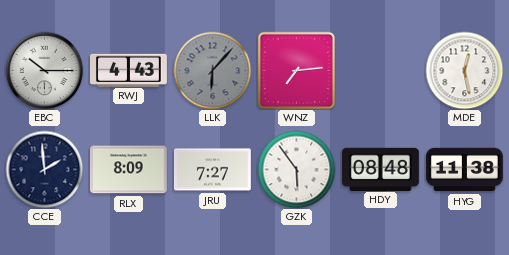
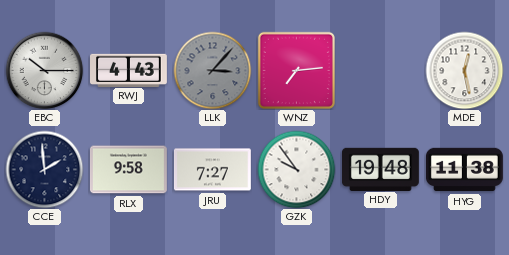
LLK: 6:07 -> 3:07
RLX: 8:09 -> 9:58
GZK: 5:54 -> 9:54
HDY: 08:48 -> 19:48
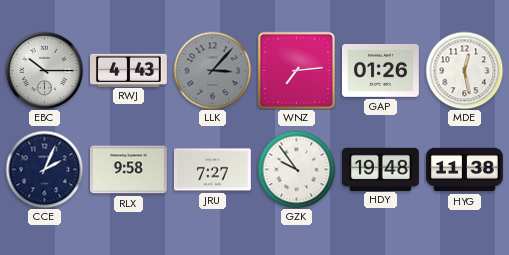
GAP: none -> 01:26
CCE: 1:59 -> 2:04
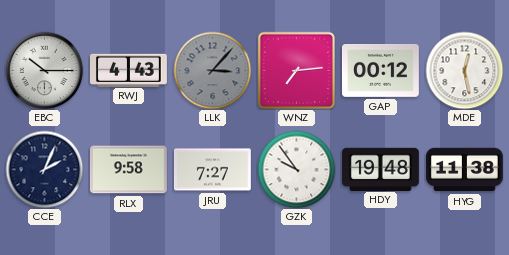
GAP: 01:26 -> 00:12
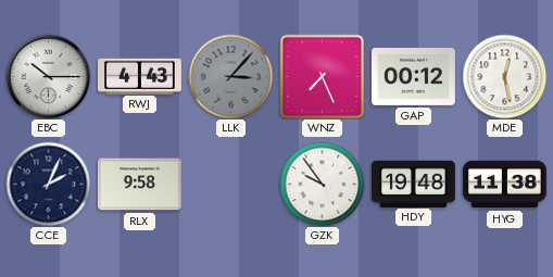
WNZ: 7:14 -> 7:26
JRU: 7:27 -> none
